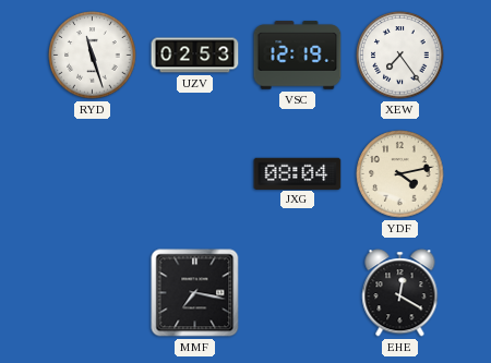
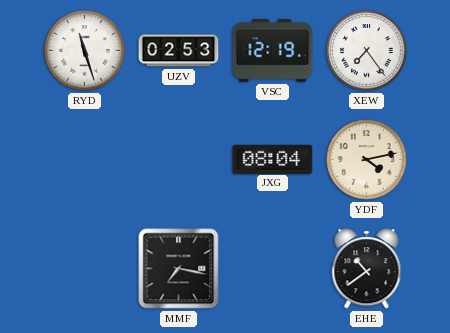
EHE: 12:20 -> 10:39
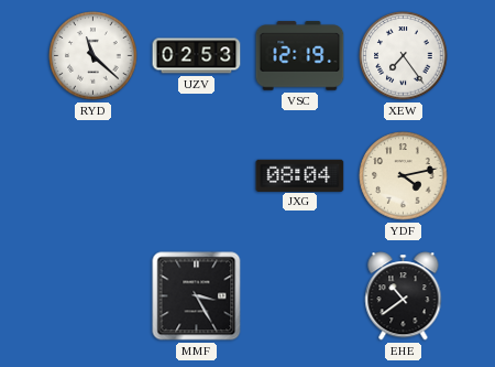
RYD: 11:27 -> 11:22
MMF: 7:17 -> 3:25
